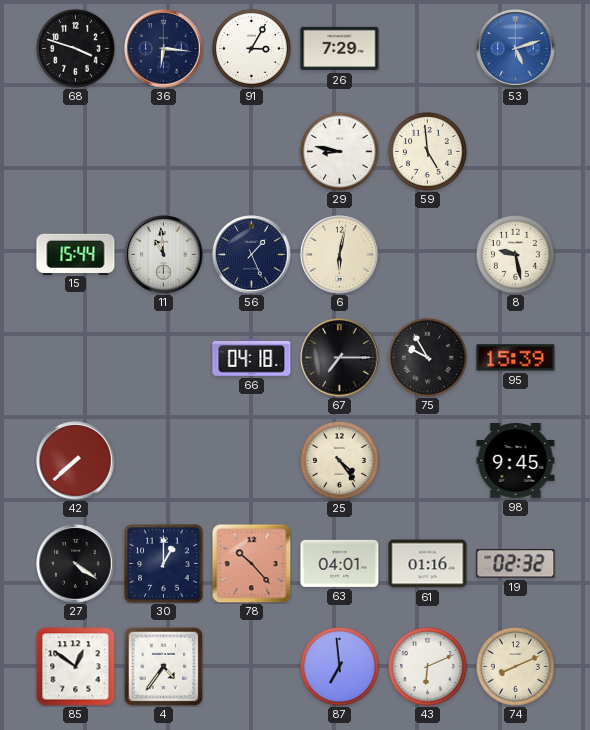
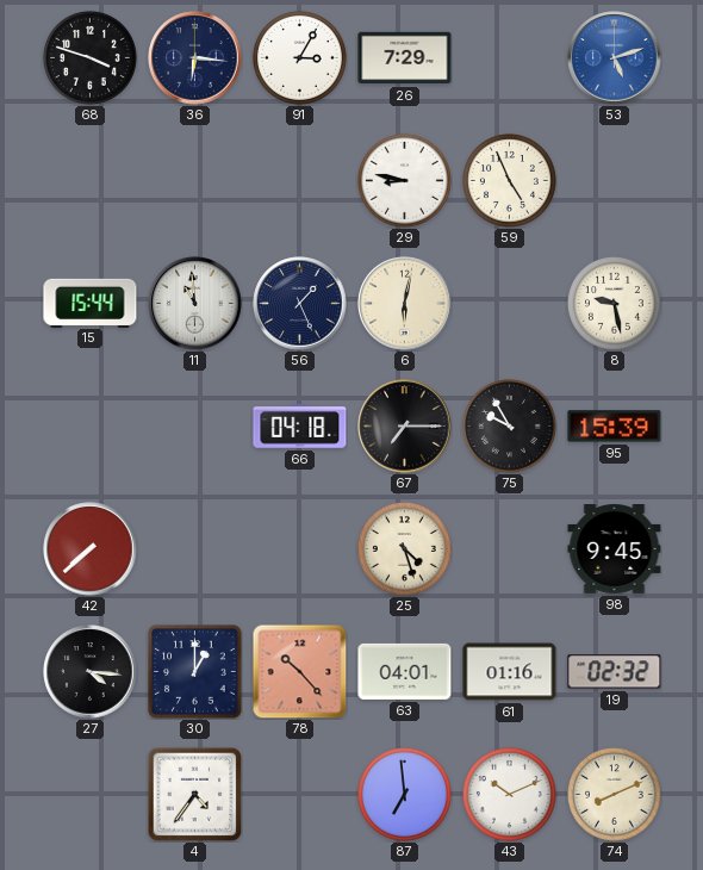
59: 4:59 -> 4:56
25: 4:24 -> 4:27
27: 4:21 -> 4:16
85: 12:51 -> none
43: 6:11 -> 10:11
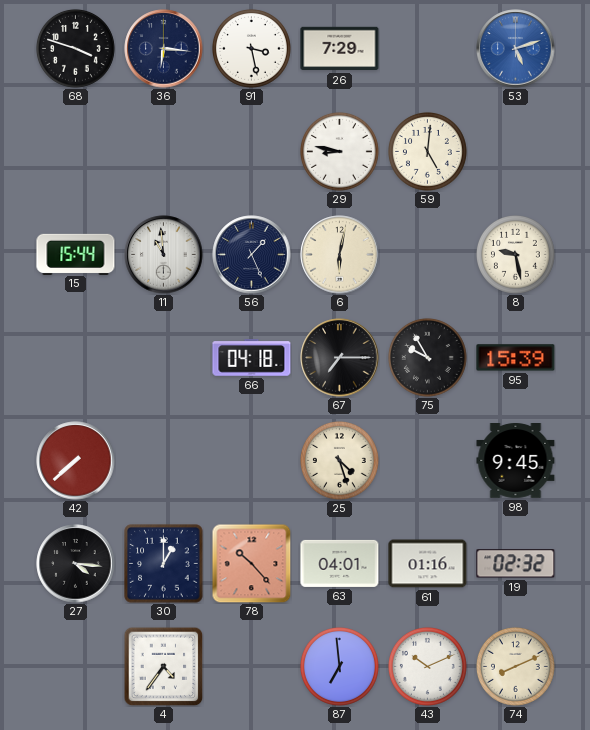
91: 3:05 -> 3:28
59: 4:56 -> 5:01
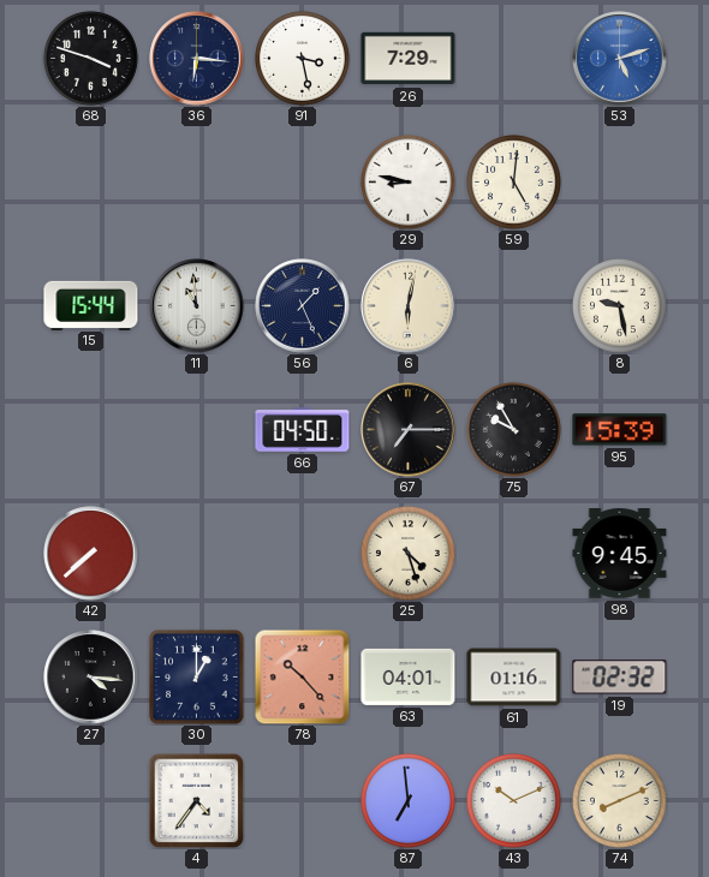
66: 04:18 -> 04:50
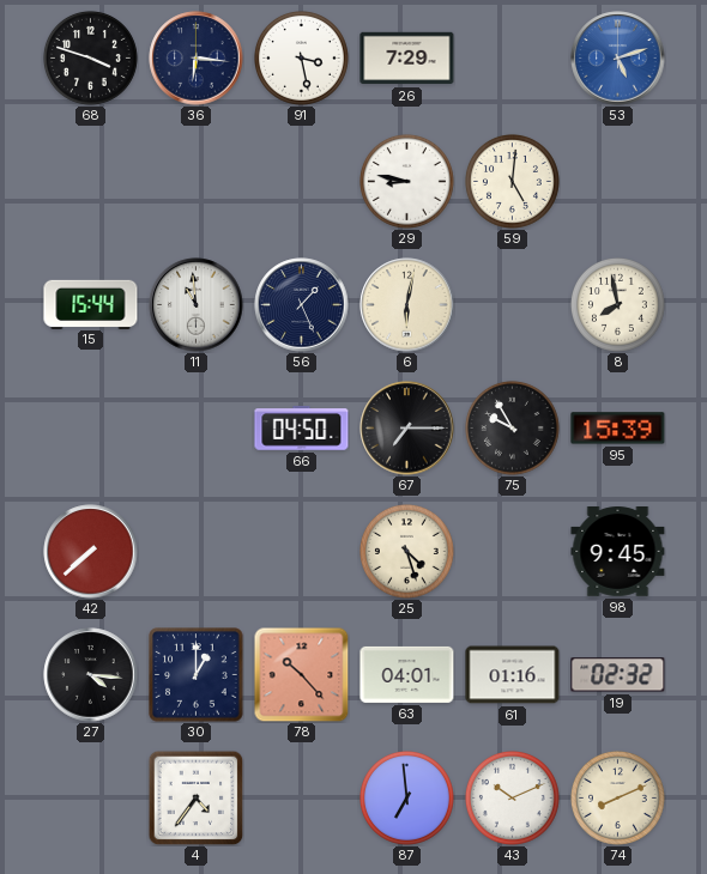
8: 9:28 -> 7:58
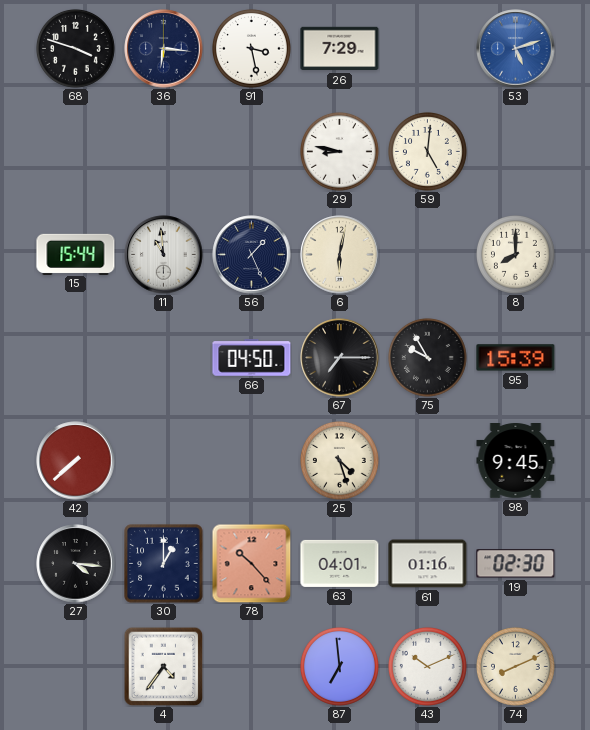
8: 7:58 -> 8:00
19: 02:32 -> 02:30
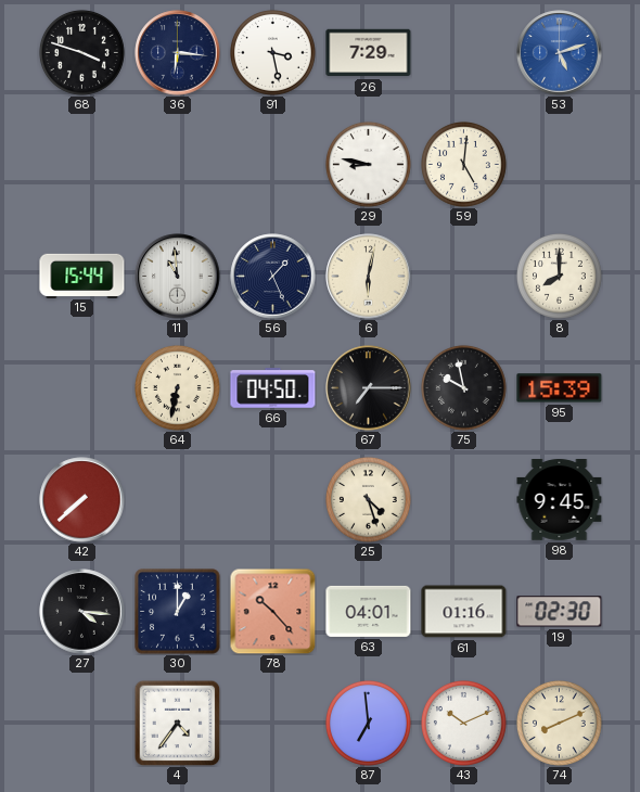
64: none -> 6:32
75: 9:55 -> 9:58
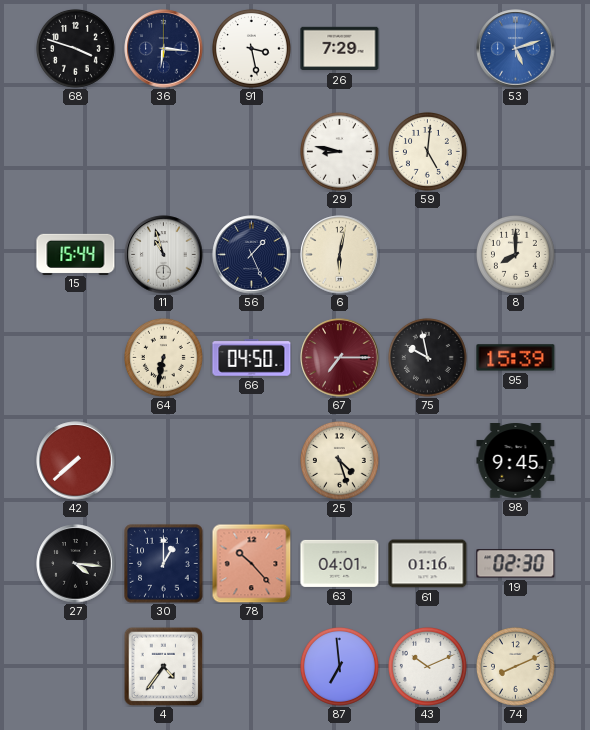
11: 10:59 -> 10:57
67 dial: black -> burgundy
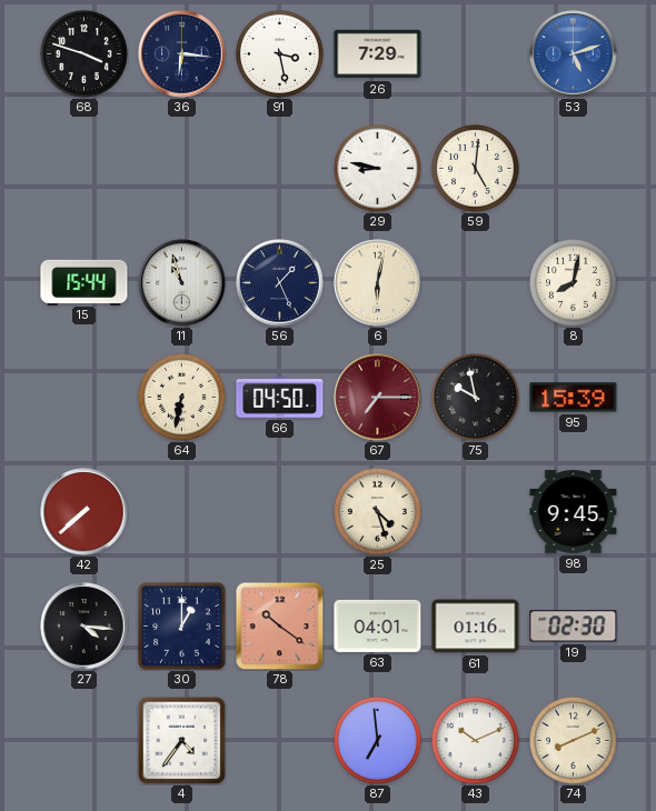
8: 8:00 -> 8:02
78: 10:23 -> 10:21
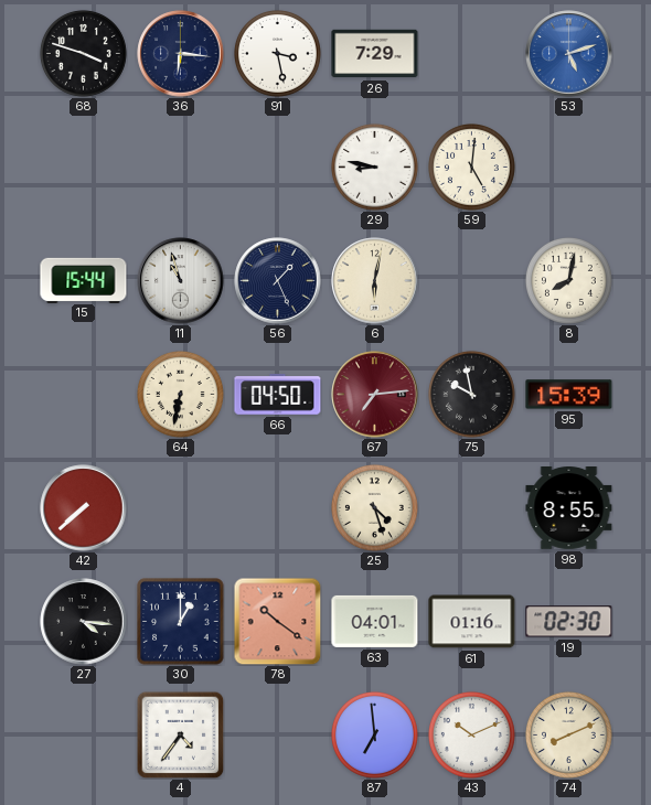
67: 7:15 -> 7:14
98: 9:45 -> 8:55
